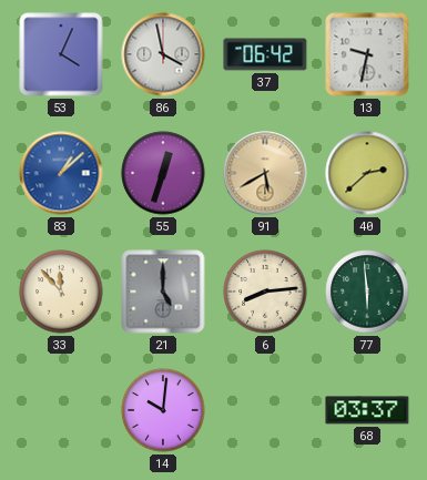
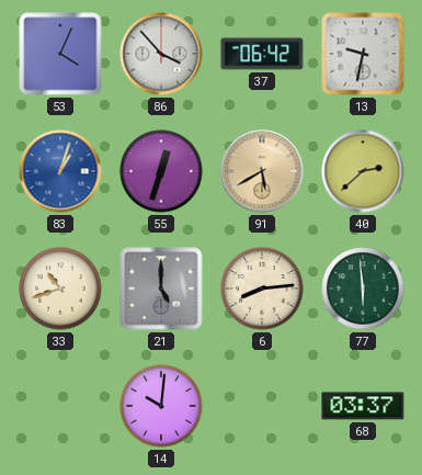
86: 3:58 -> 3:53
83: 1:08 -> 1:03
33: 11:53 -> 10:42
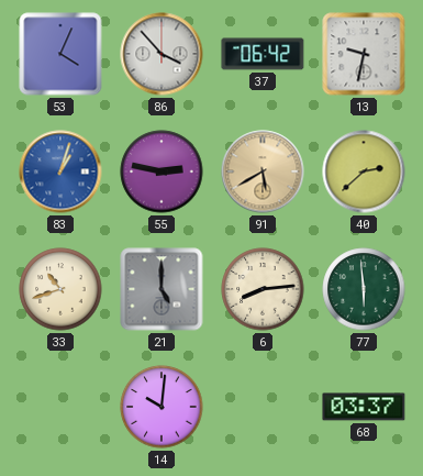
55: 12:33 -> 2:47
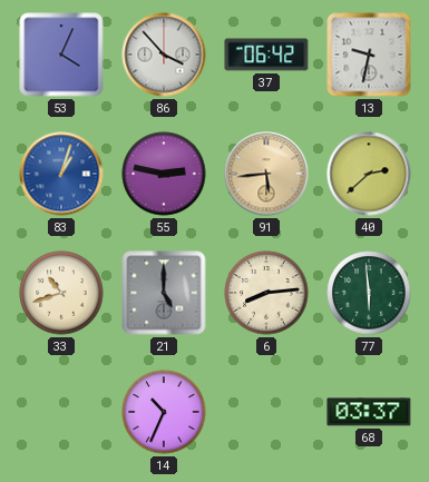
91: 5:40 -> 5:44
14: 10:01 -> 10:34
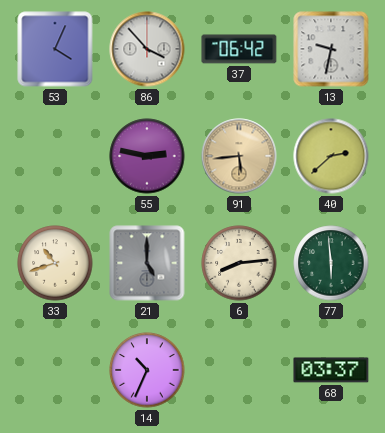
83: 1:03 -> none
